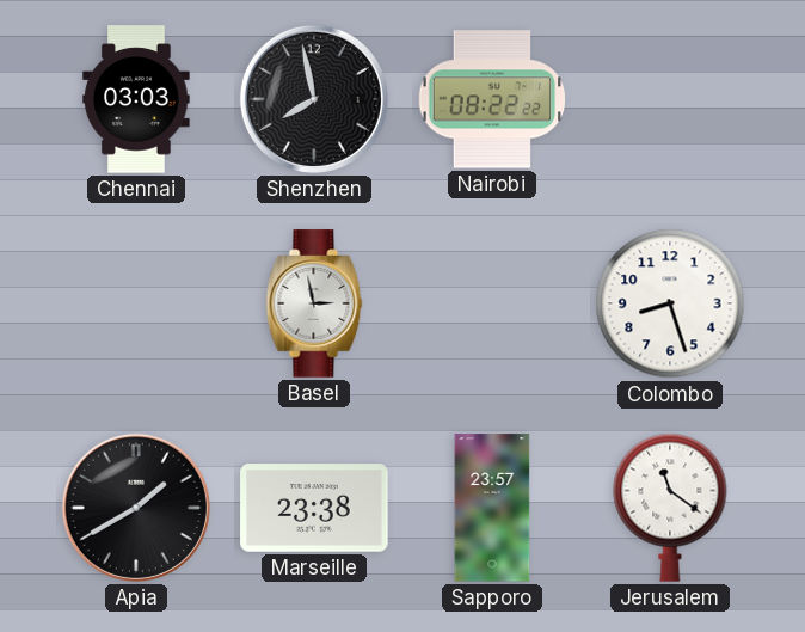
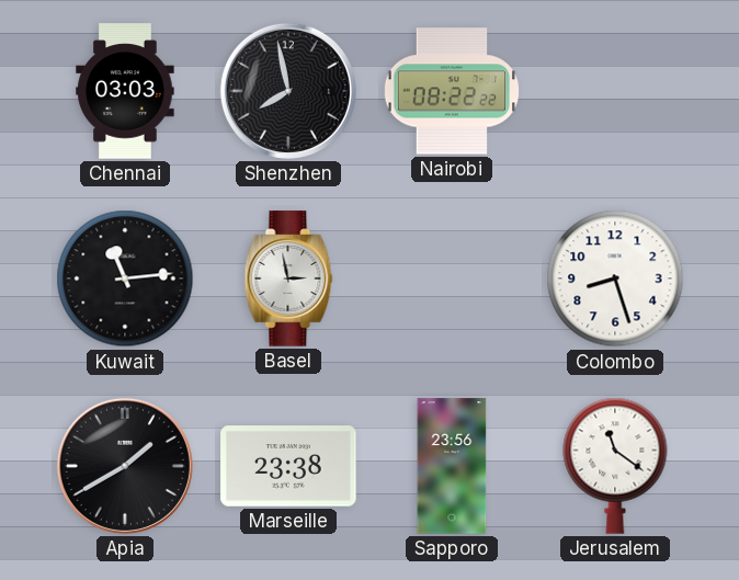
Kuwait: none -> 11:14
Sapporo: 23:57 -> 23:56
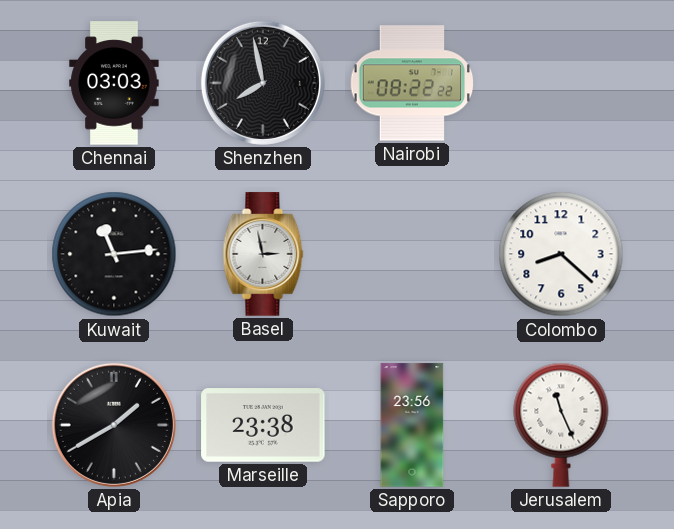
Colombo: 8:27 -> 8:22
Jerusalem: 11:21 -> 11:26
